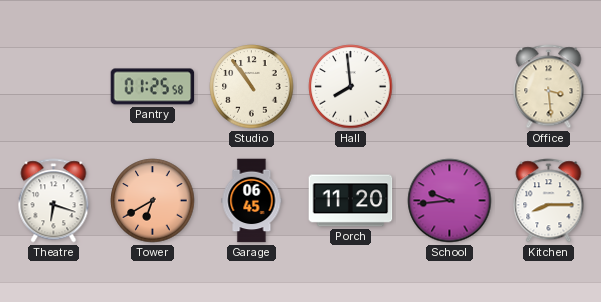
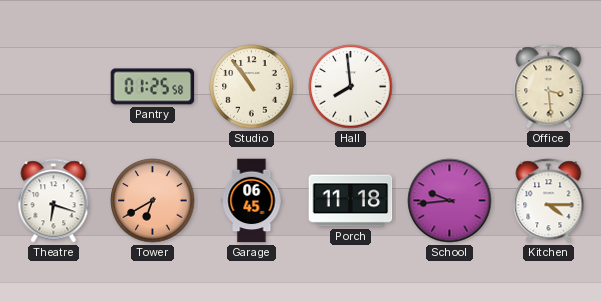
Porch: 11:20 -> 11:18
Kitchen: 8:15 -> 4:15
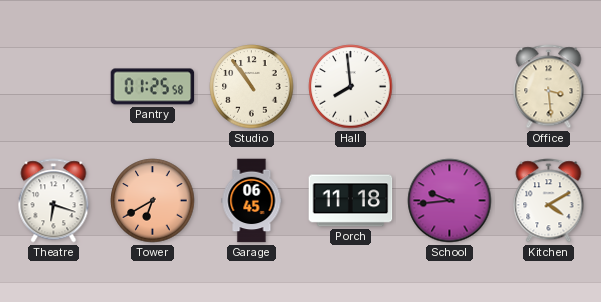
Kitchen: 4:15 -> 4:10
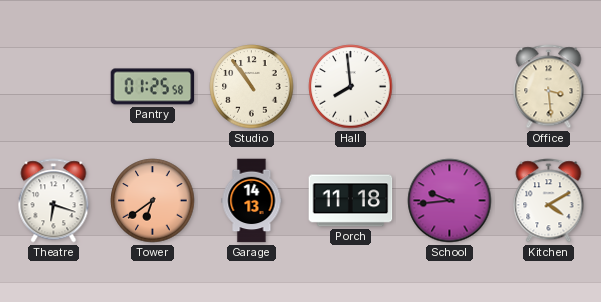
Tower: 6:40 -> 6:39
Garage: 06:45 -> 14:13
